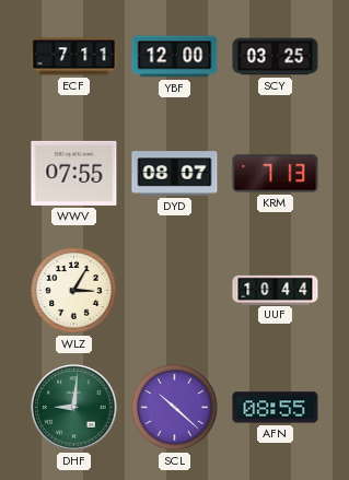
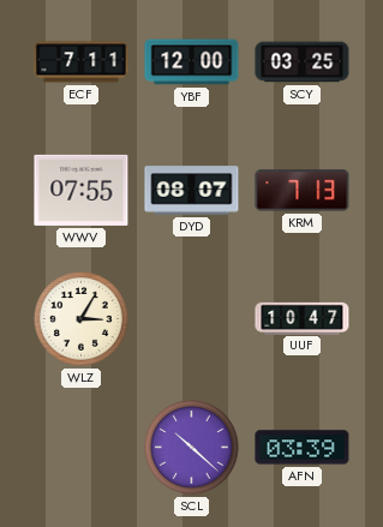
UUF: 10:44 -> 10:47
DHF: 9:01 -> none
AFN: 08:55 -> 03:39
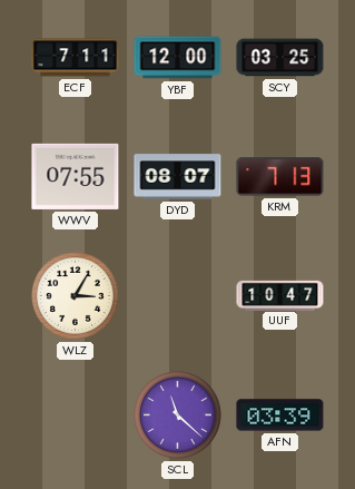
SCL: 10:22 -> 11:22
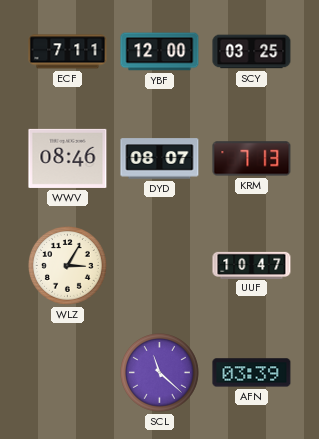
WWV: 07:55 -> 08:46
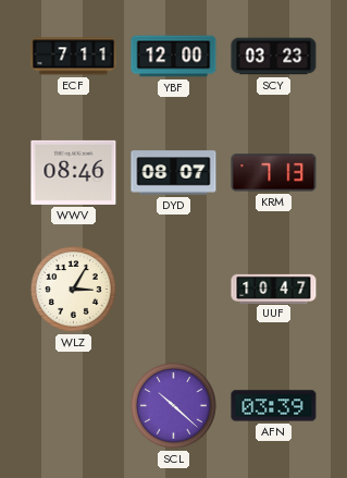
SCY: 03:25 -> 03:23
SCL: 11:22 -> 10:22
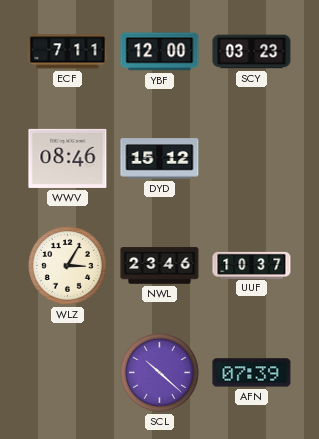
DYD: 08:07 -> 15:12
KRM: 7:13 -> none
NWL: none -> 23:46
UUF: 10:47 -> 10:37
AFN: 03:39 -> 07:39
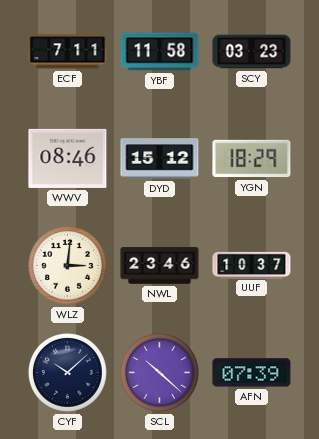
YBF: 12:00 -> 11:58
YGN: none -> 18:29
WLZ: 3:05 -> 3:01
CYF: none -> 10:08
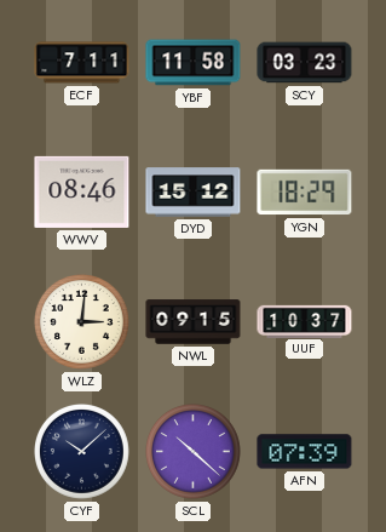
NWL: 23:46 -> 09:15
